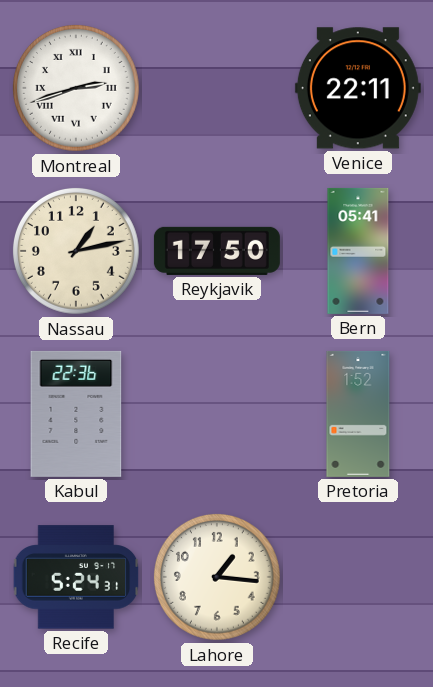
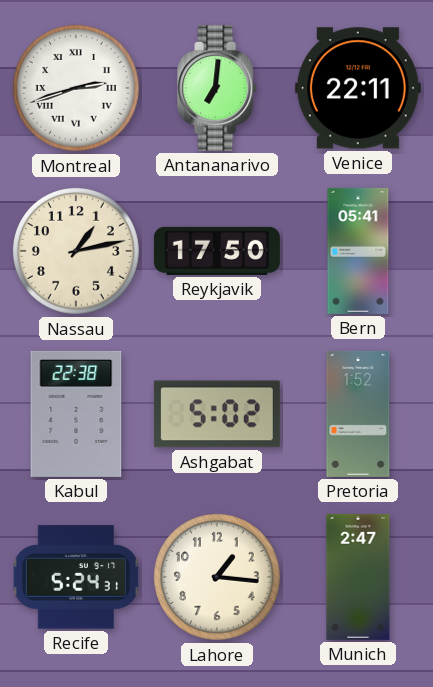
Antananarivo: none -> 7:01
Kabul: 22:36 -> 22:38
Ashgabat: none -> 5:02
Munich: none -> 2:47
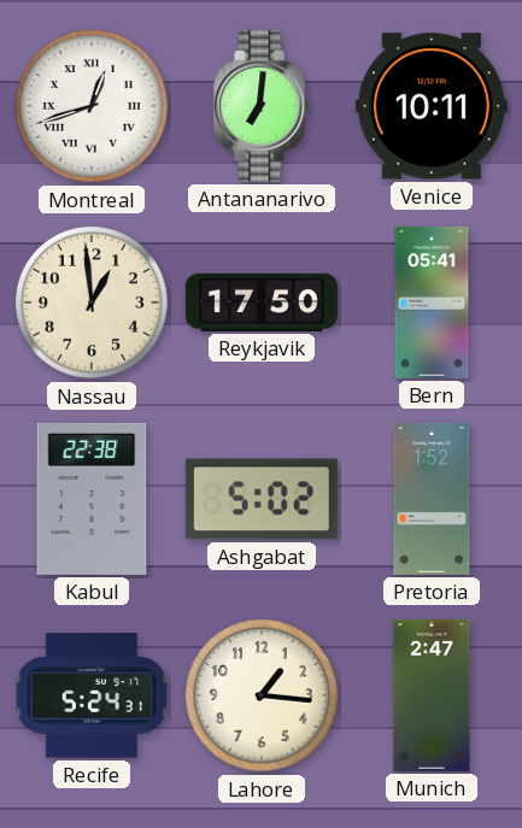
Montreal: 2:42 -> 12:42
Venice: 22:11 -> 10:11
Nassau: 1:13 -> 12:59
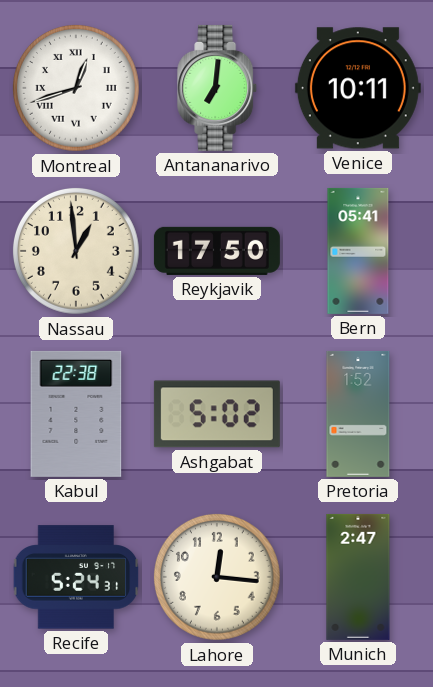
Lahore: 1:16 -> 12:16
